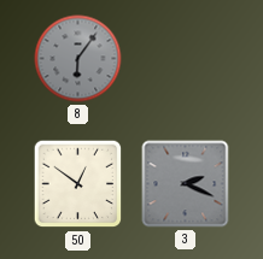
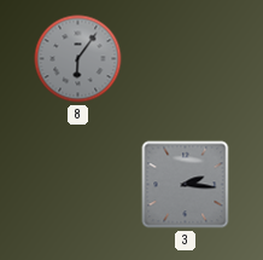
50: 12:51 -> none
3: 2:19 -> 2:16
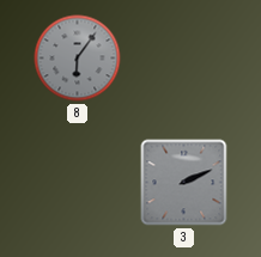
3: 2:16 -> 2:11
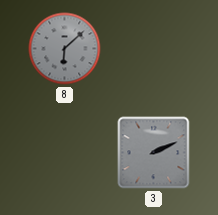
8: 6:06 -> 6:08
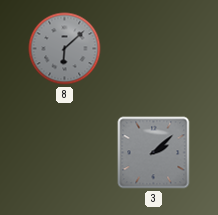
3: 2:11 -> 2:08
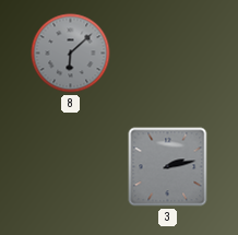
3: 2:08 -> 2:13
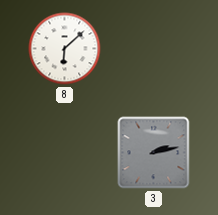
8 dial: grey -> white
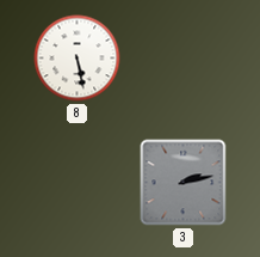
8: 6:08 -> 5:28
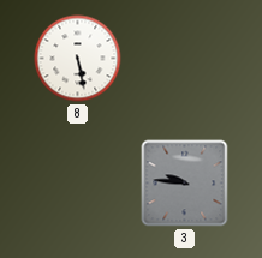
3: 2:13 -> 9:46
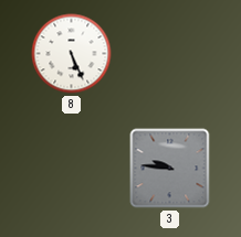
8: 5:28 -> 5:26
